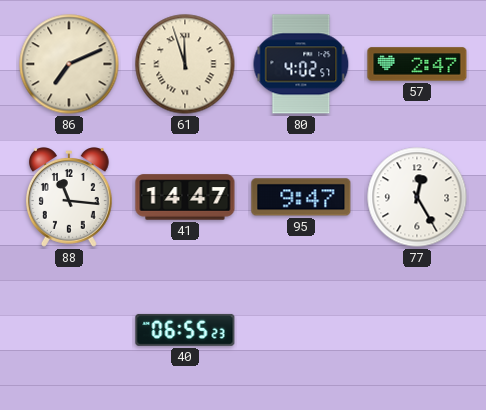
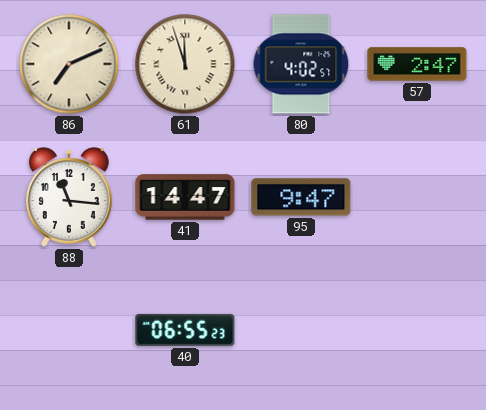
77: 12:25 -> none
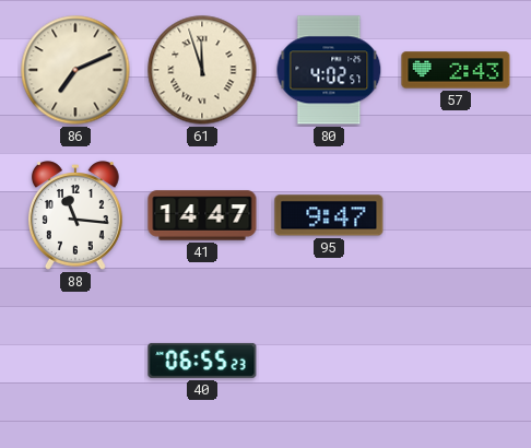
57: 2:47 -> 2:43
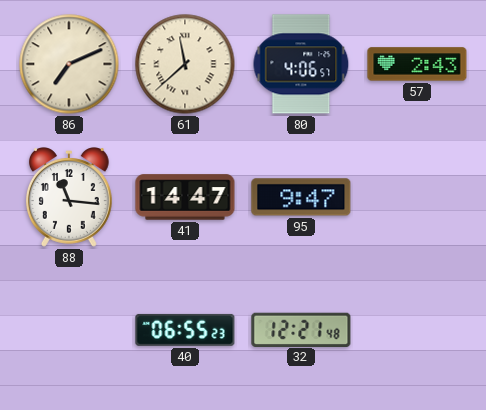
61: 11:57 -> 11:38
80: 4:02 -> 4:06
32: none -> 12:21
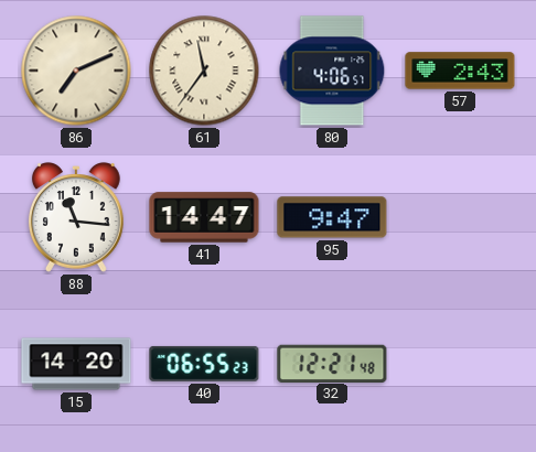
61: 11:38 -> 11:36
15: none -> 14:20
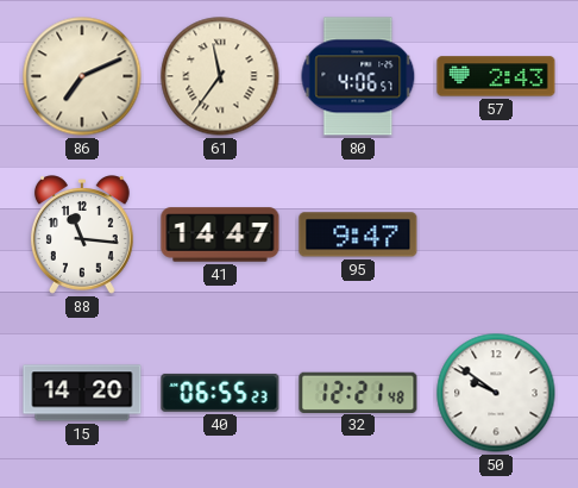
50: none -> 9:51
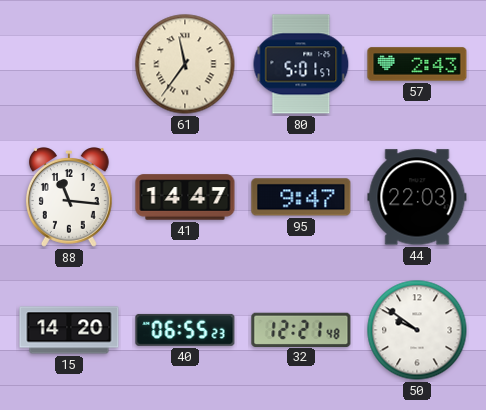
86: 7:11 -> none
80: 4:06 -> 5:01
44: none -> 22:03
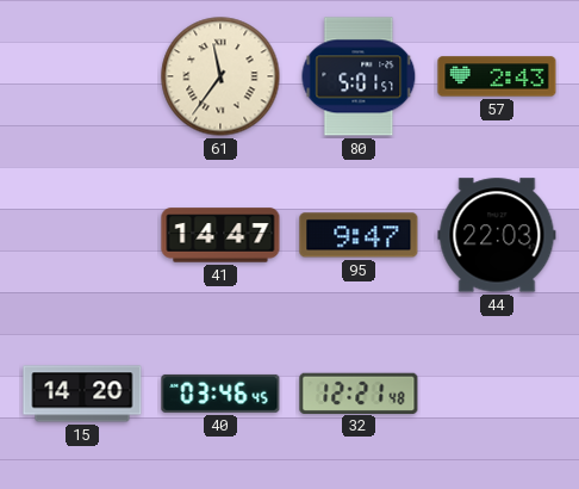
88: 11:16 -> none
40: 06:55 -> 03:46
50: 9:51 -> none
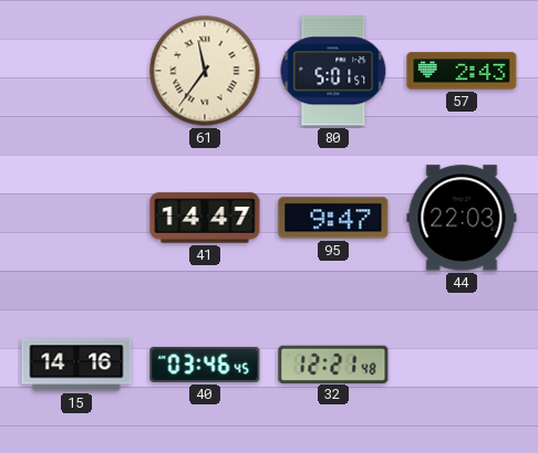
15: 14:20 -> 14:16
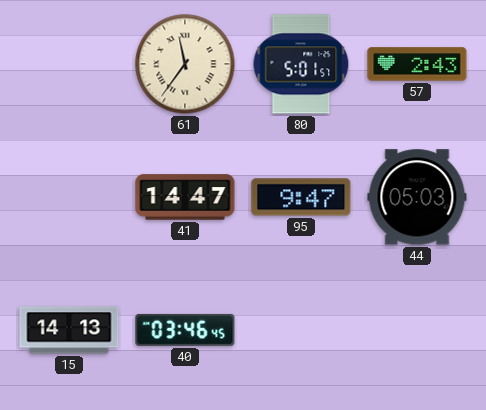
44: 22:03 -> 05:03
15: 14:16 -> 14:13
32: 12:21 -> none
